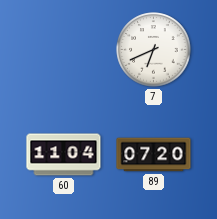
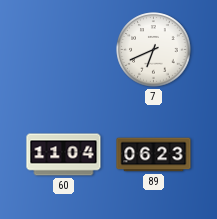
89: 07:20 -> 06:23
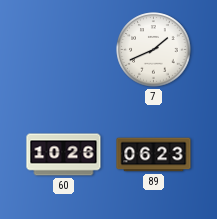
7: 6:41 -> 1:41
60: 11:04 -> 10:26
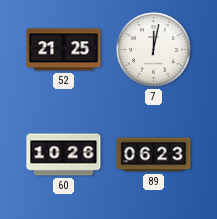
52: none -> 21:25
7: 1:41 -> 12:02
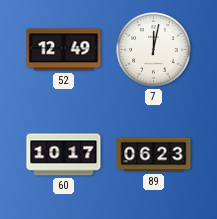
52: 21:25 -> 12:49
60: 10:26 -> 10:17
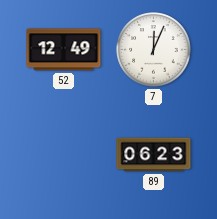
7: 12:02 -> 12:04
60: 10:17 -> none
